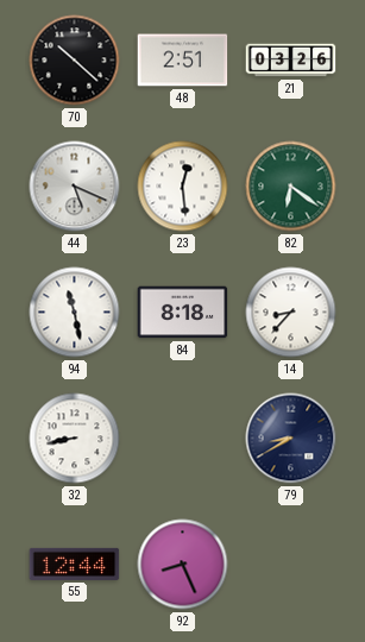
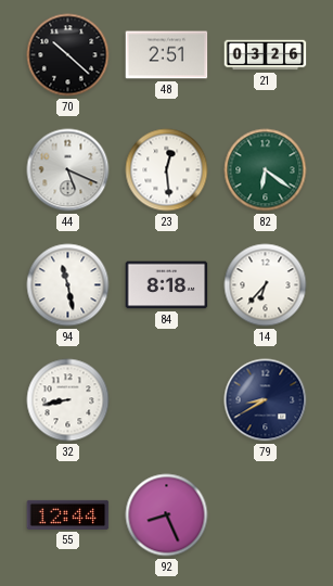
14: 8:37 -> 6:37
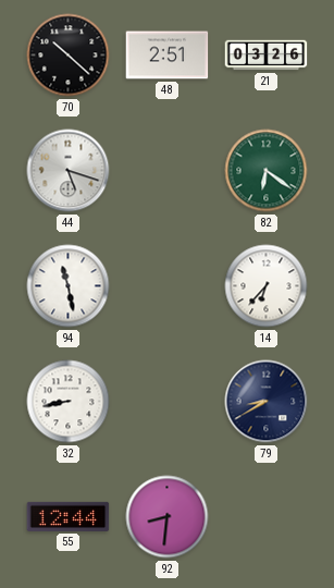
44: 5:19 -> 5:18
23: 12:29 -> none
84: 8:18 -> none
92: 8:26 -> 8:31
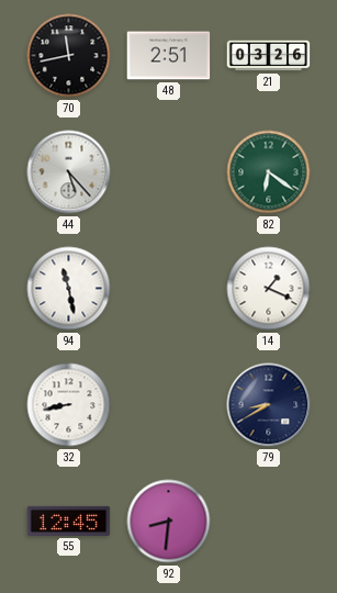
70: 10:22 -> 11:43
44: 5:18 -> 5:23
14: 6:37 -> 1:19
55: 12:44 -> 12:45
